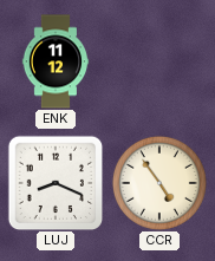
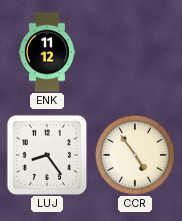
LUJ: 8:19 -> 8:24
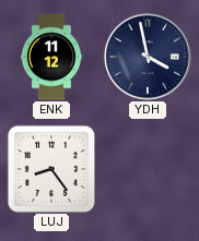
YDH: none -> 3:58
CCR: 4:54 -> none
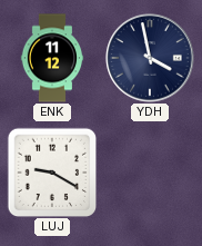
LUJ: 8:24 -> 9:20
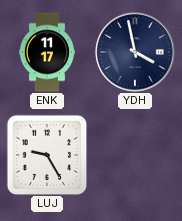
ENK: 11:12 -> 11:17
LUJ: 9:20 -> 9:25
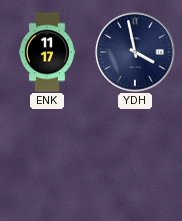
LUJ: 9:25 -> none
